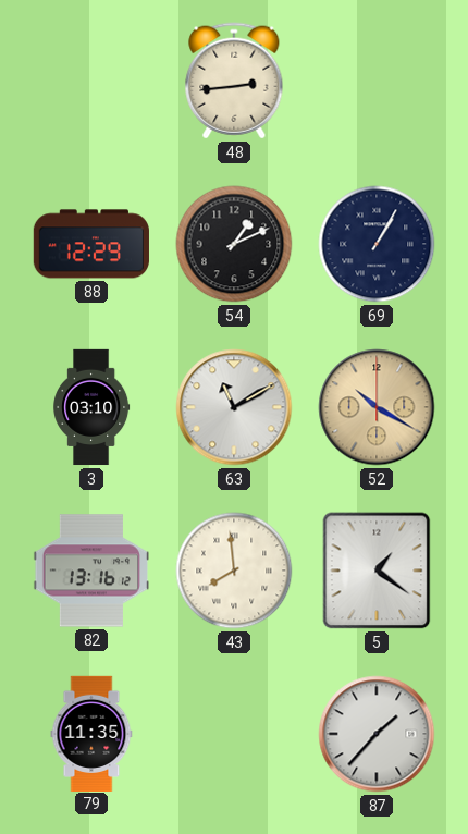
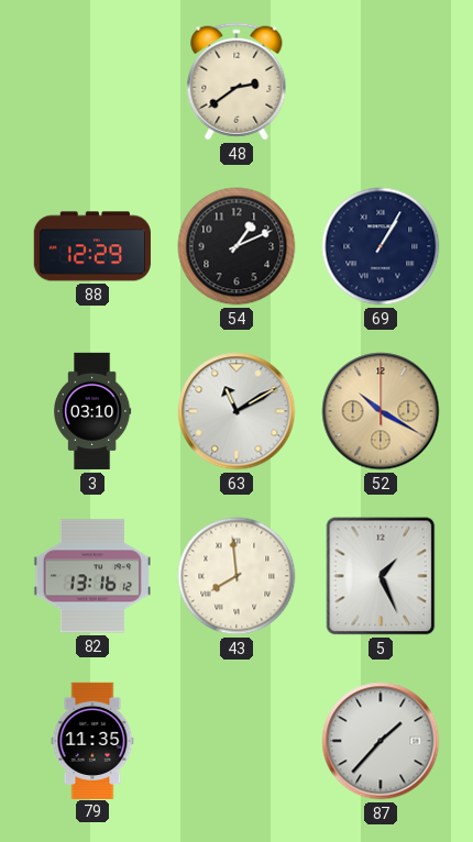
48: 2:44 -> 2:39
5: 1:21 -> 1:26
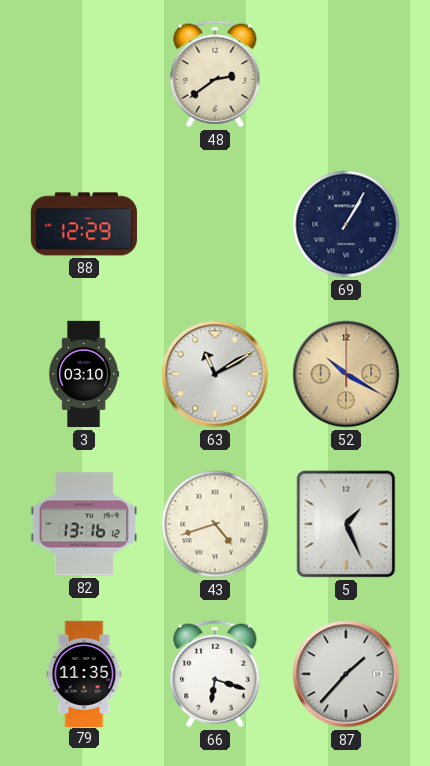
54: 1:11 -> none
43: 7:59 -> 4:42
66: none -> 6:18
